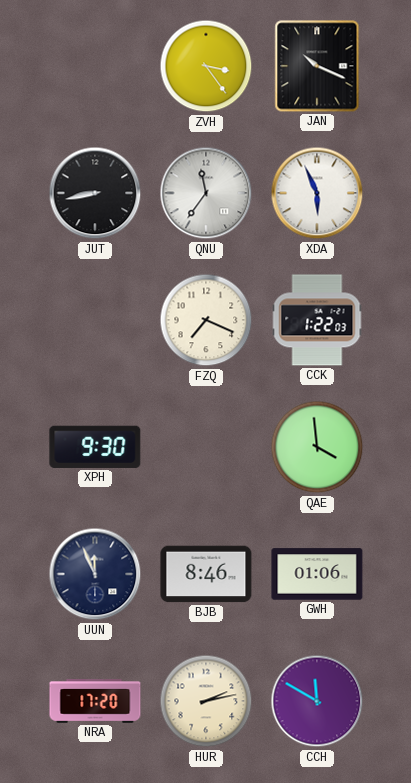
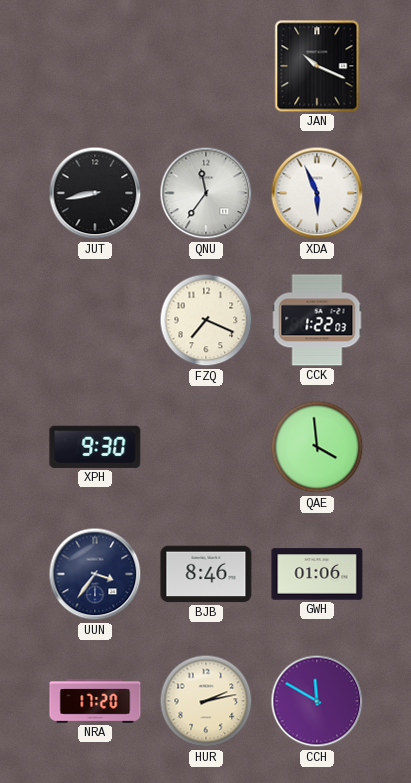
ZVH: 3:24 -> none
UUN: 11:56 -> 3:36
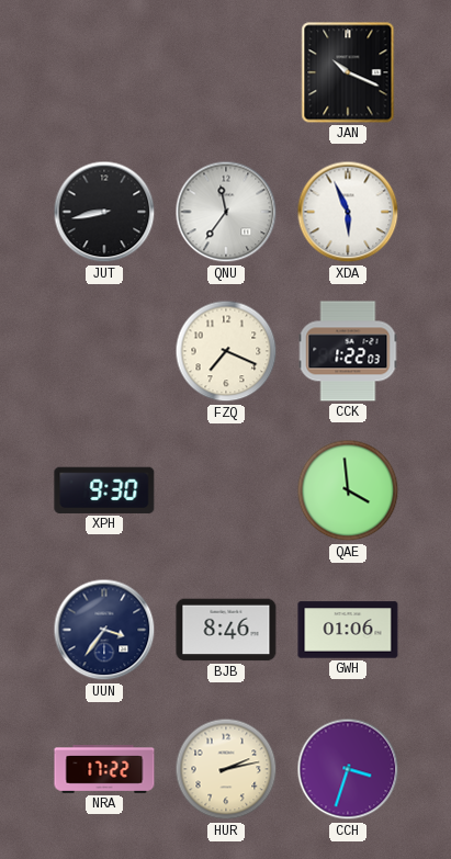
NRA: 17:20 -> 17:22
CCH: 11:50 -> 3:33
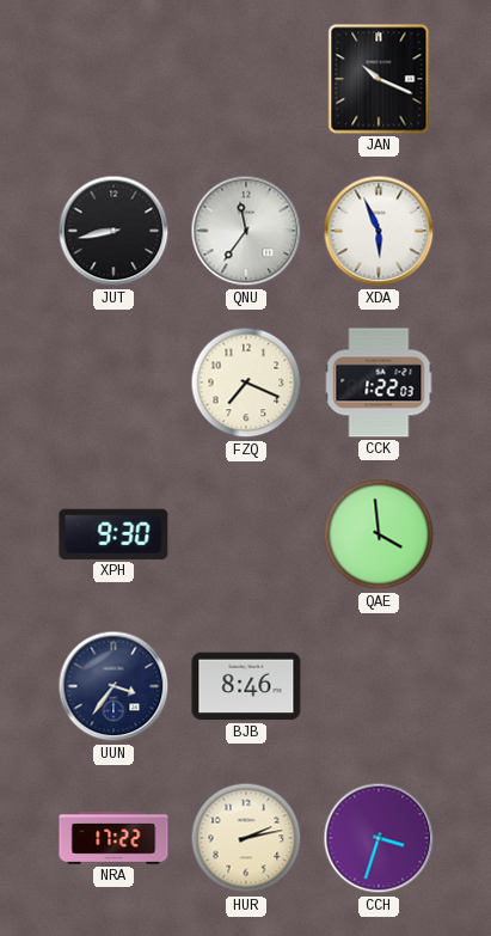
GWH: 01:06 -> none
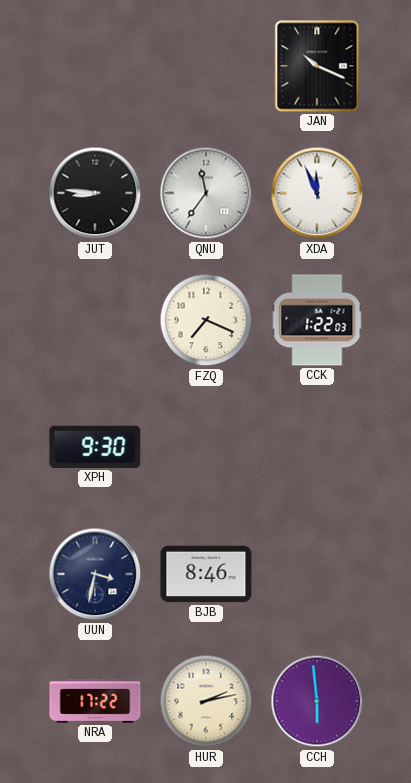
JUT: 8:43 -> 8:46
XDA: 5:56 -> 11:56
QAE: 3:59 -> none
UUN: 3:36 -> 3:32
CCH: 3:33 -> 5:59
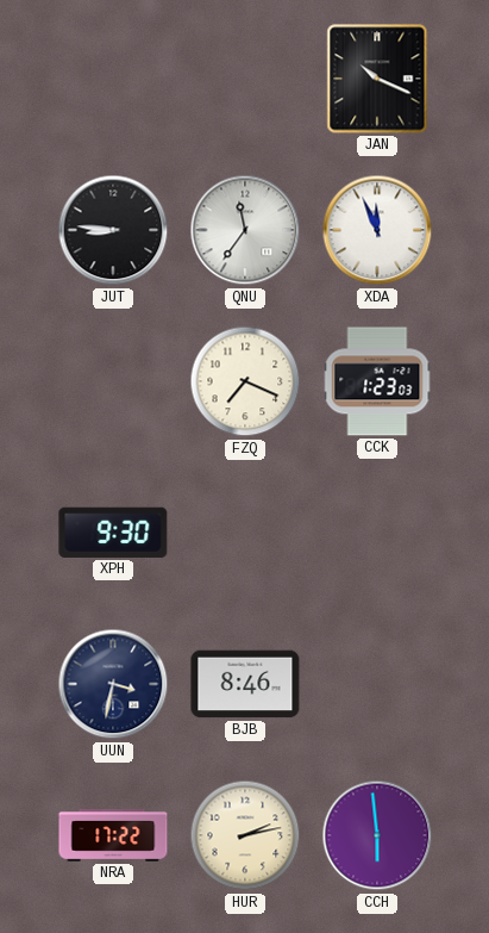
CCK: 1:22 -> 1:23
